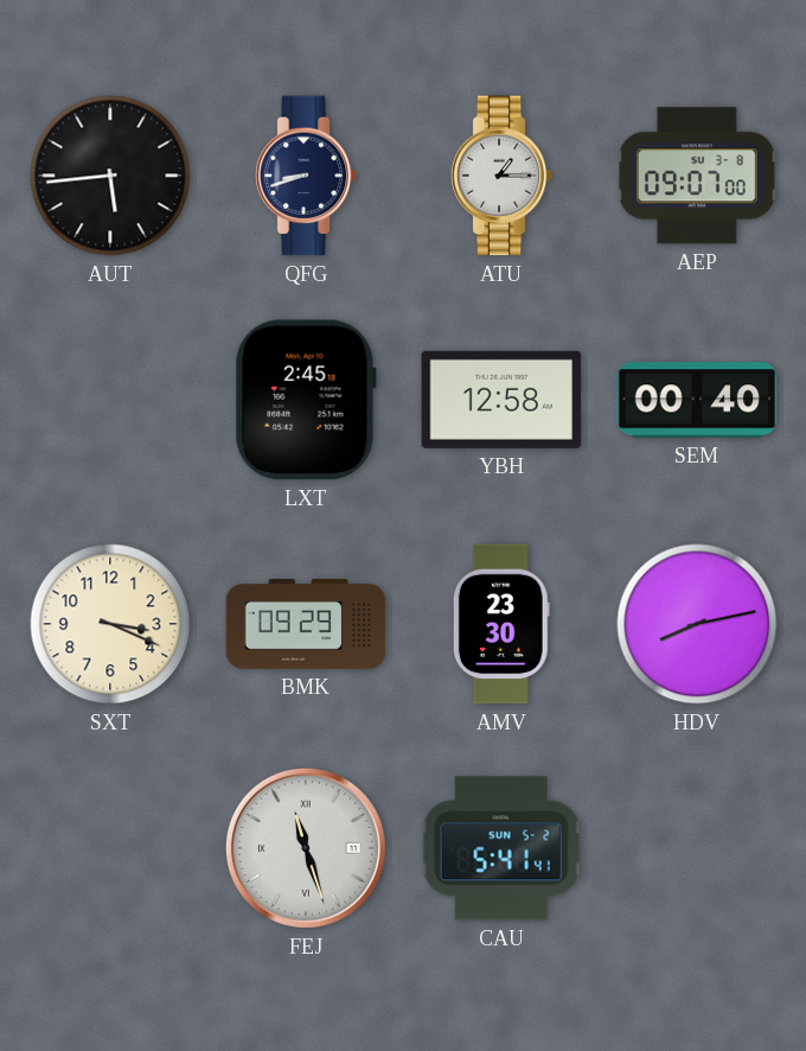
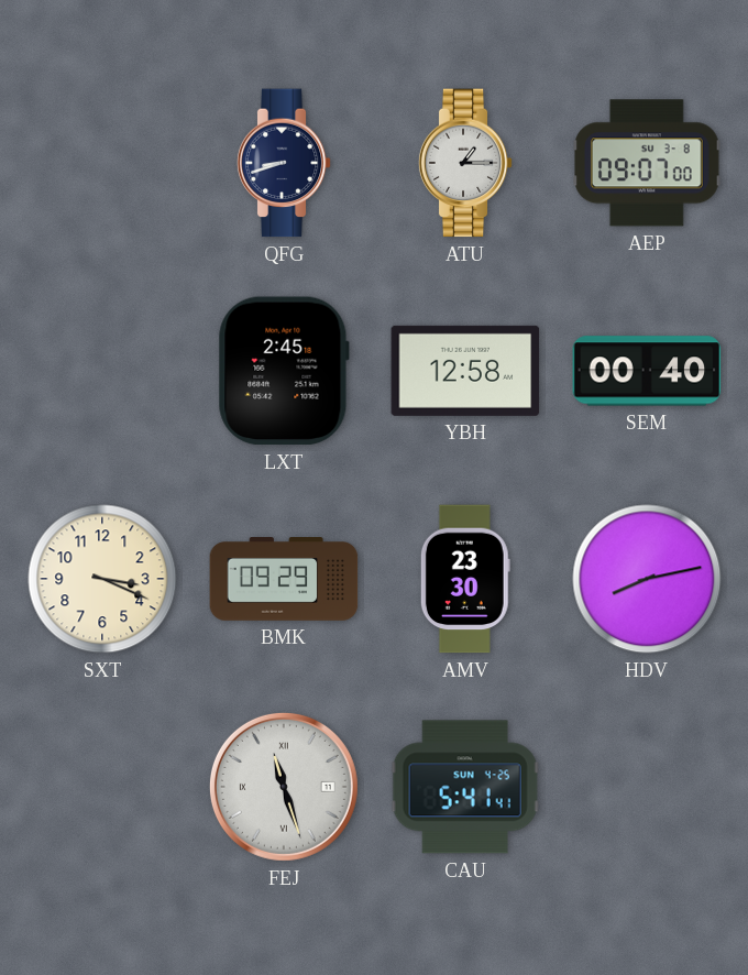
AUT: 5:44 -> none
CAU date: SUN 5-2 -> SUN 4-25
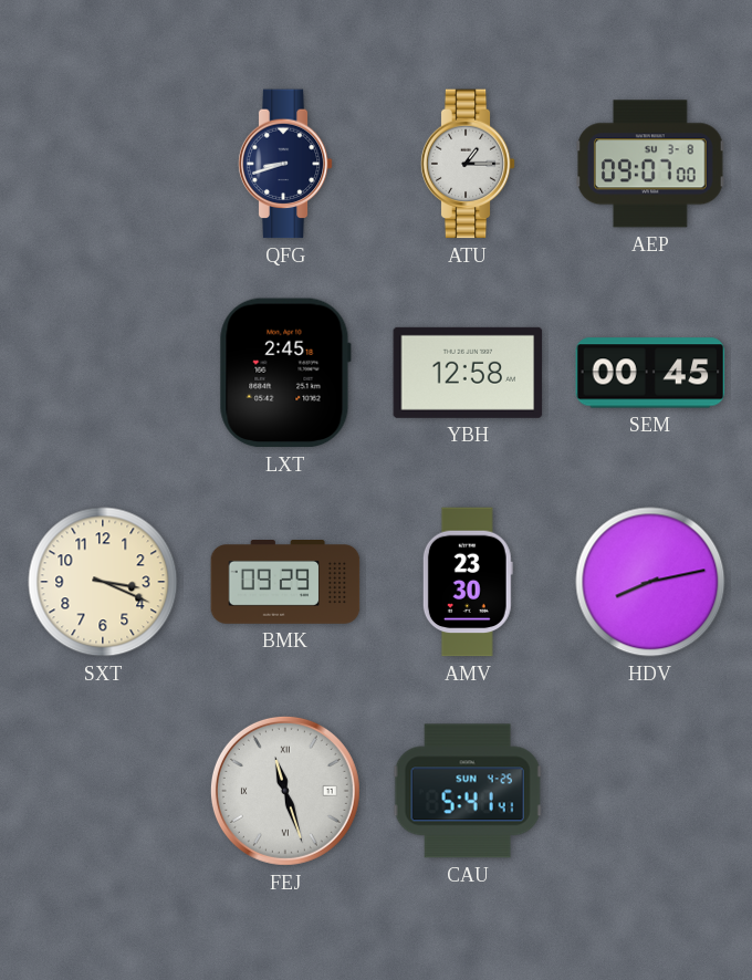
SEM: 00:40 -> 00:45
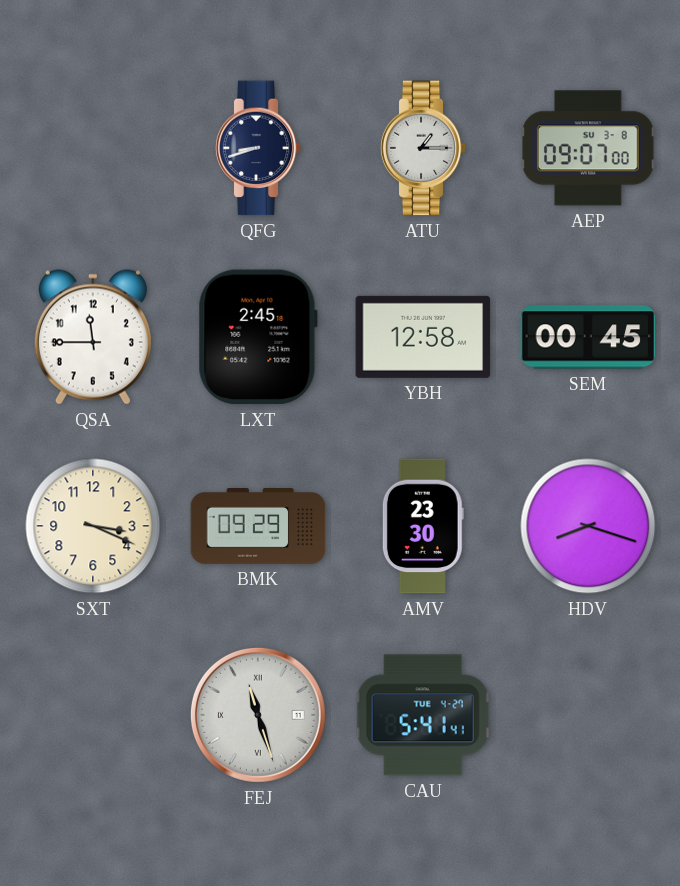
QSA: none -> 11:45
HDV: 8:13 -> 8:18
CAU date: SUN 4-25 -> TUE 4-27
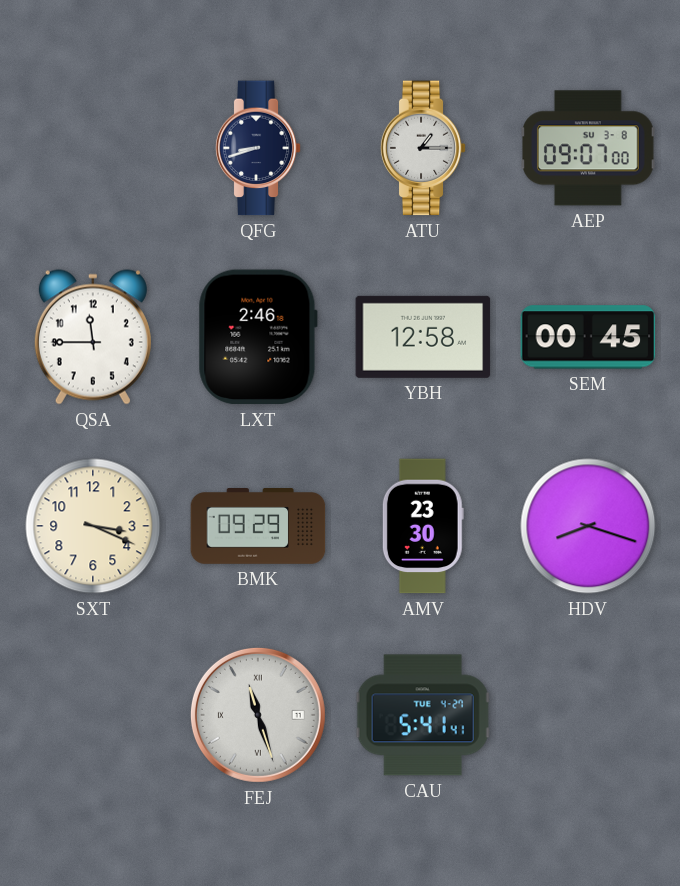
LXT: 2:45 -> 2:46
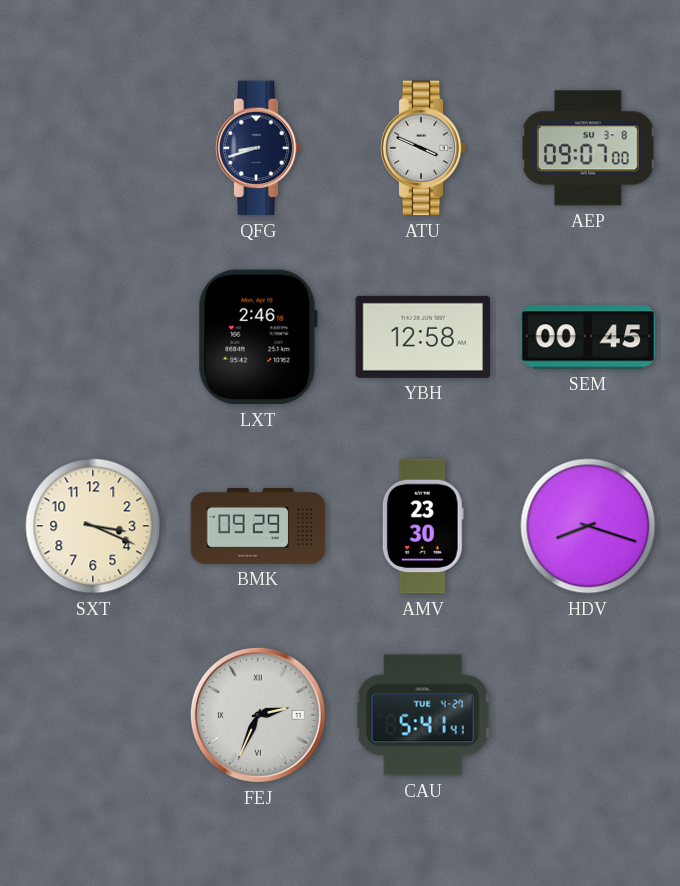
ATU: 1:15 -> 3:49
QSA: 11:45 -> none
FEJ: 11:27 -> 2:34
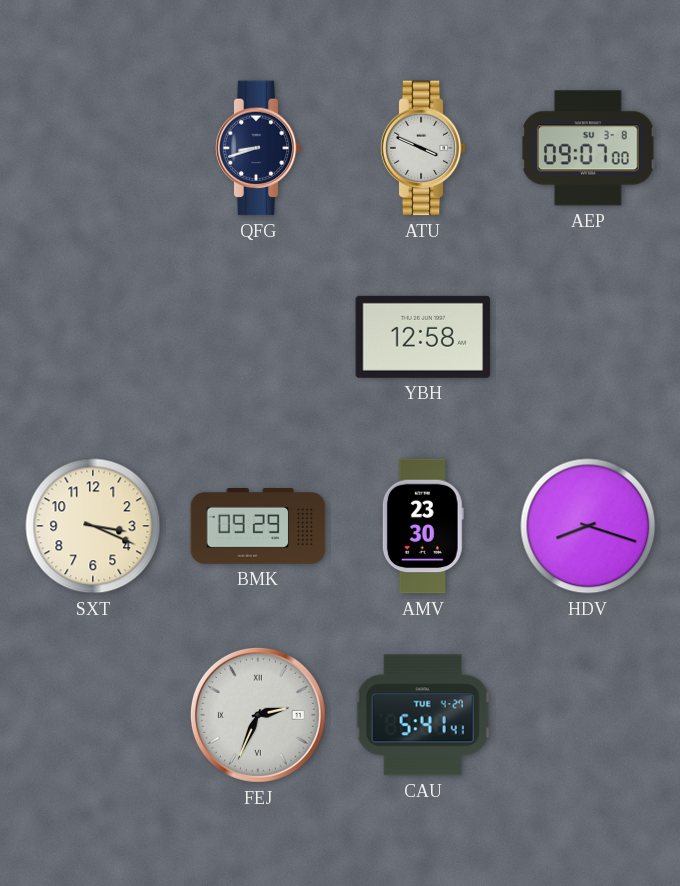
LXT: 2:46 -> none
SEM: 00:45 -> none
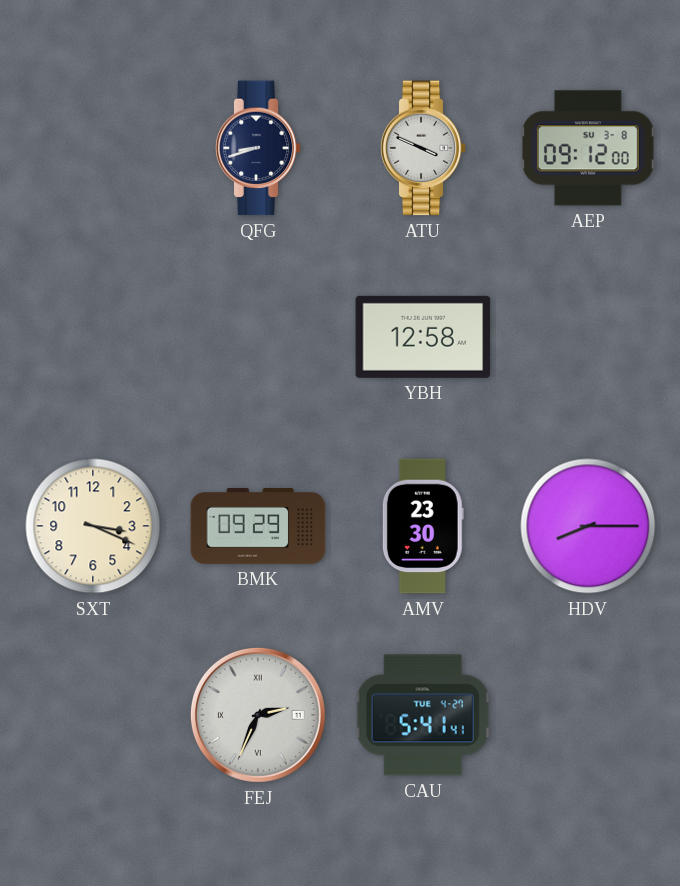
AEP: 09:07 -> 09:12
HDV: 8:18 -> 8:15
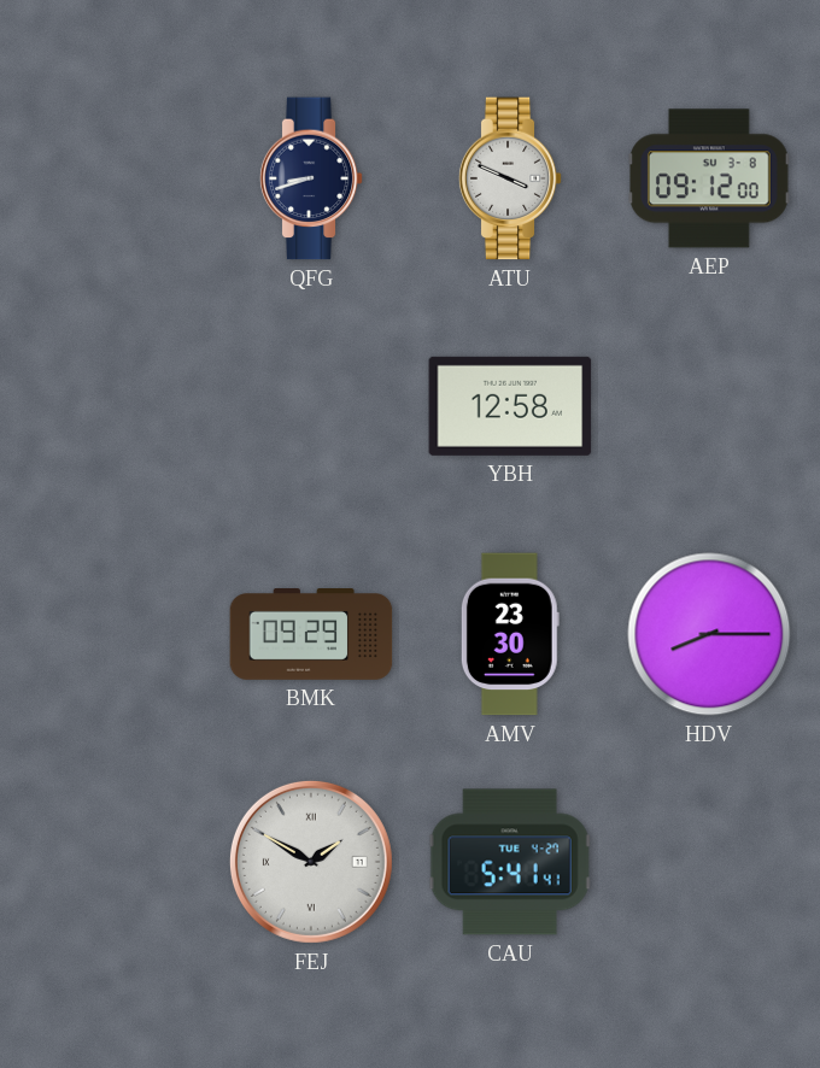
SXT: 3:19 -> none
FEJ: 2:34 -> 1:50
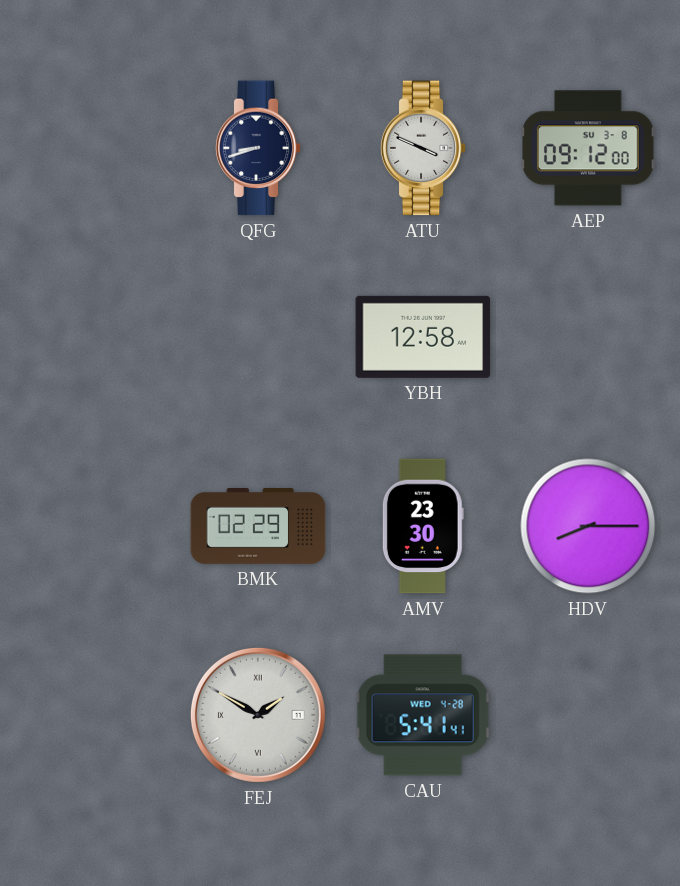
BMK: 09:29 -> 02:29
CAU date: TUE 4-27 -> WED 4-28
